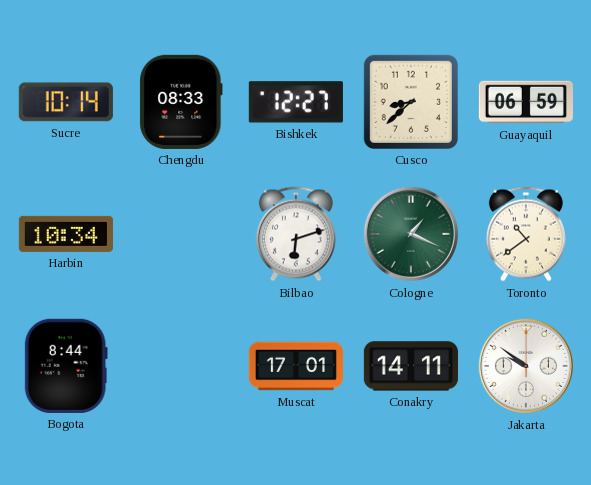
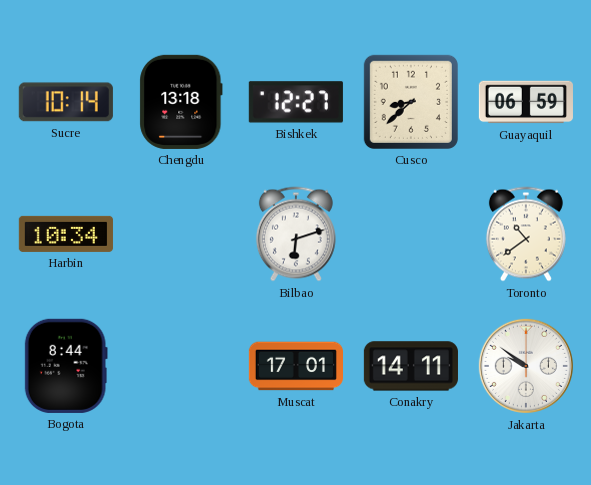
Chengdu: 08:33 -> 13:18
Cologne: 1:19 -> none
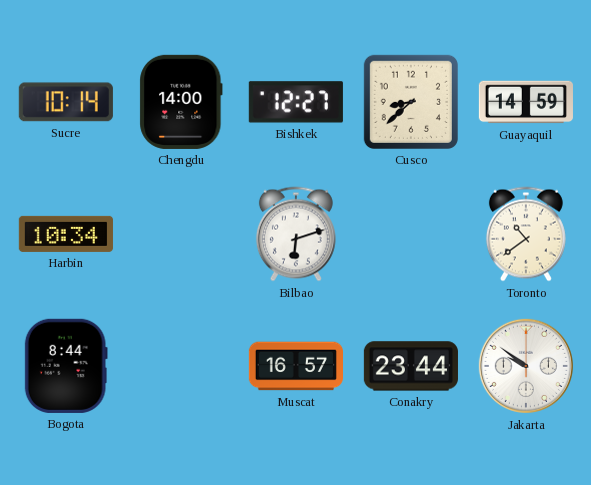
Chengdu: 13:18 -> 14:00
Guayaquil: 06:59 -> 14:59
Muscat: 17:01 -> 16:57
Conakry: 14:11 -> 23:44
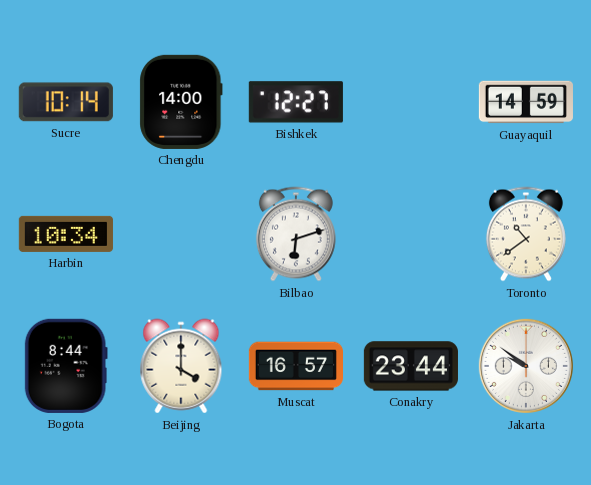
Cusco: 8:38 -> none
Beijing: none -> 4:00
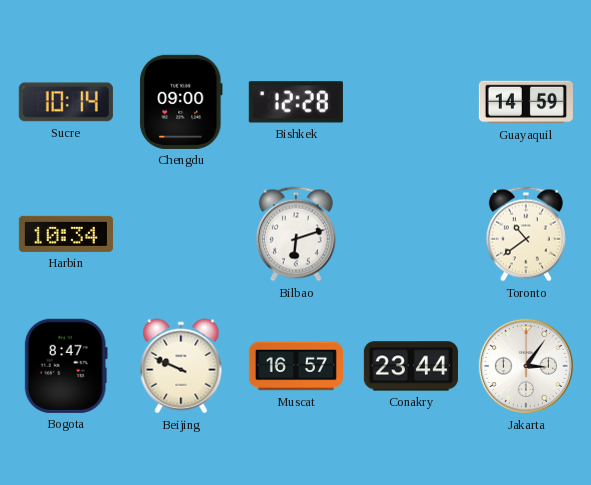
Chengdu: 14:00 -> 09:00
Bishkek: 12:27 -> 12:28
Bogota: 8:44 -> 8:47
Beijing: 4:00 -> 9:49
Jakarta: 9:51 -> 3:06
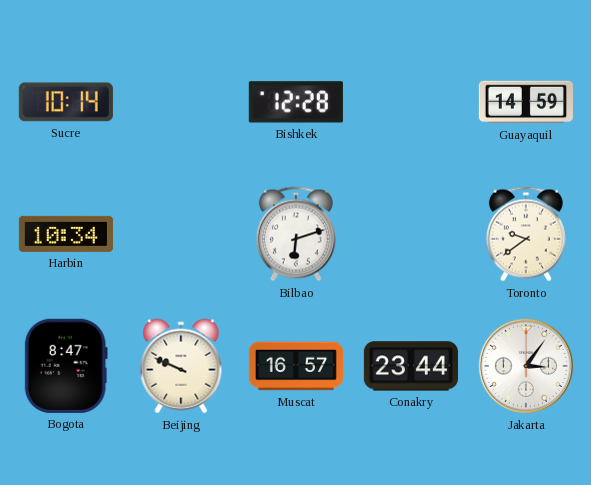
Chengdu: 09:00 -> none
Toronto: 10:39 -> 9:39
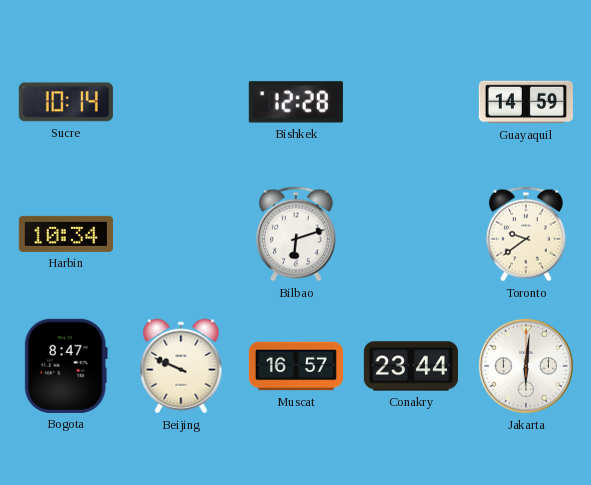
Jakarta: 3:06 -> 6:01
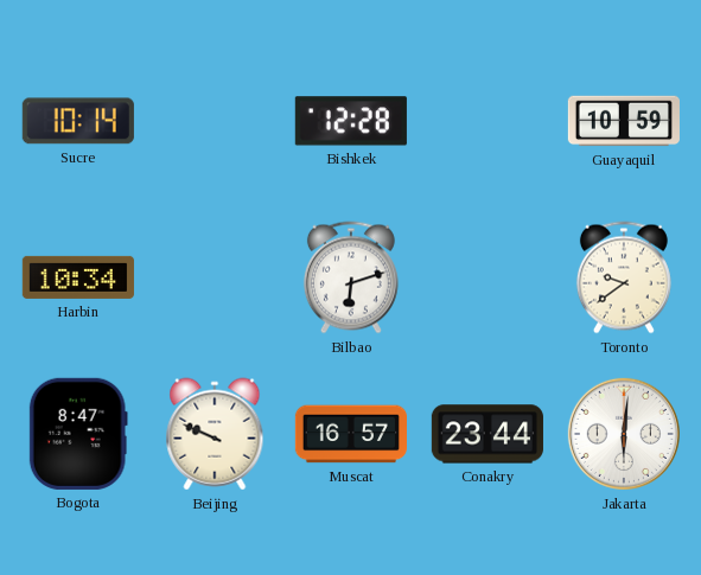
Guayaquil: 14:59 -> 10:59
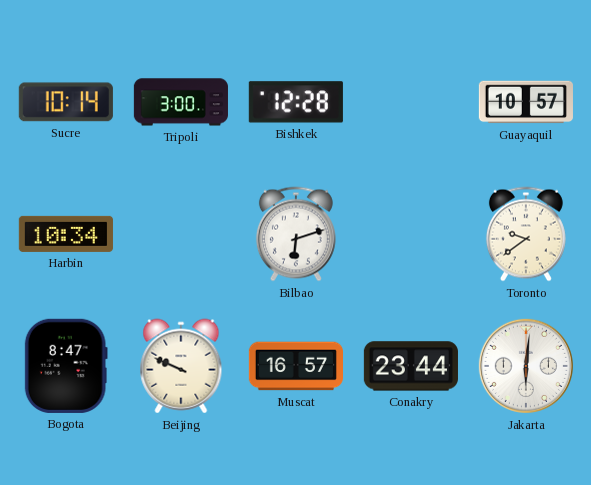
Tripoli: none -> 3:00
Guayaquil: 10:59 -> 10:57
